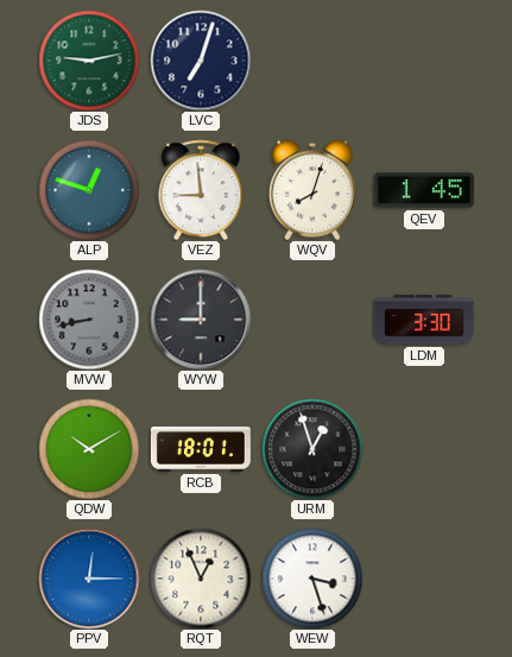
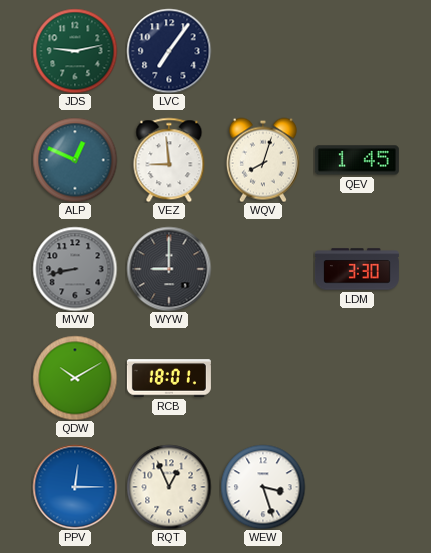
LVC: 7:03 -> 7:06
ALP: 12:48 -> 12:49
URM: 12:57 -> none
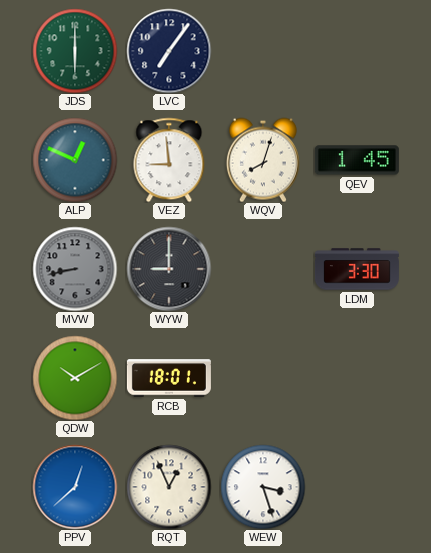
JDS: 9:13 -> 6:00
PPV: 12:15 -> 12:38
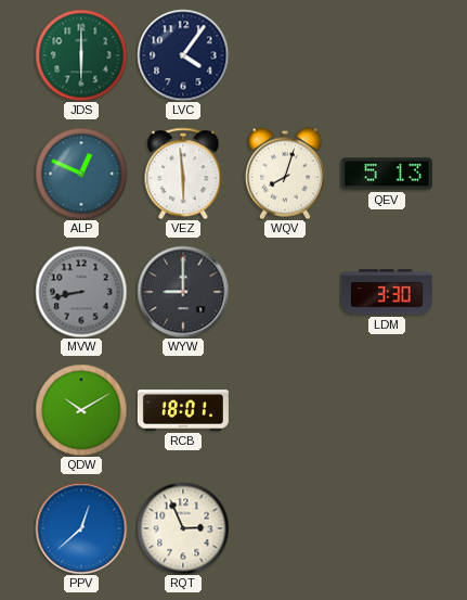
LVC: 7:06 -> 4:06
VEZ: 8:59 -> 5:59
QEV: 1:45 -> 5:13
RQT: 12:56 -> 2:56
WEW: 3:27 -> none
